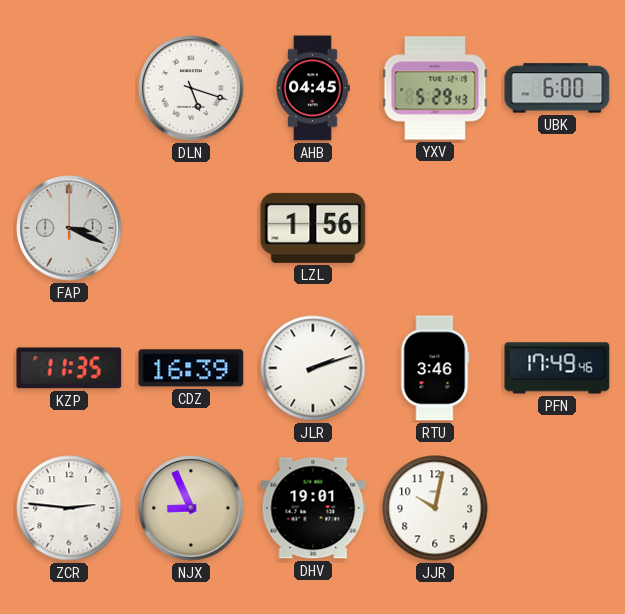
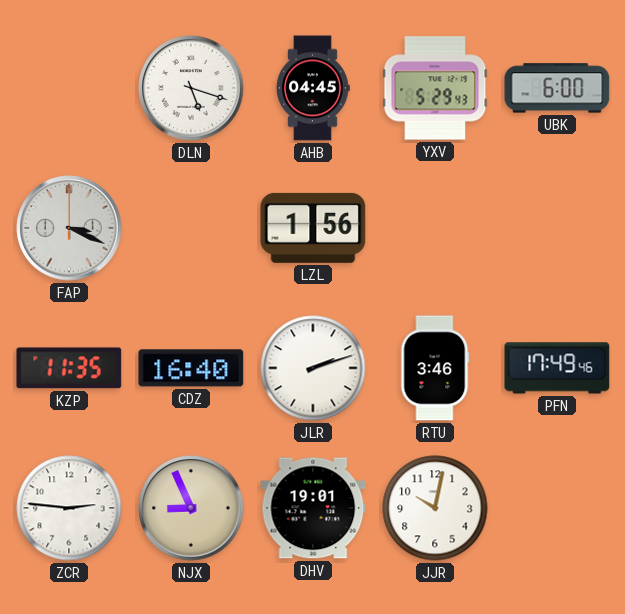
CDZ: 16:39 -> 16:40
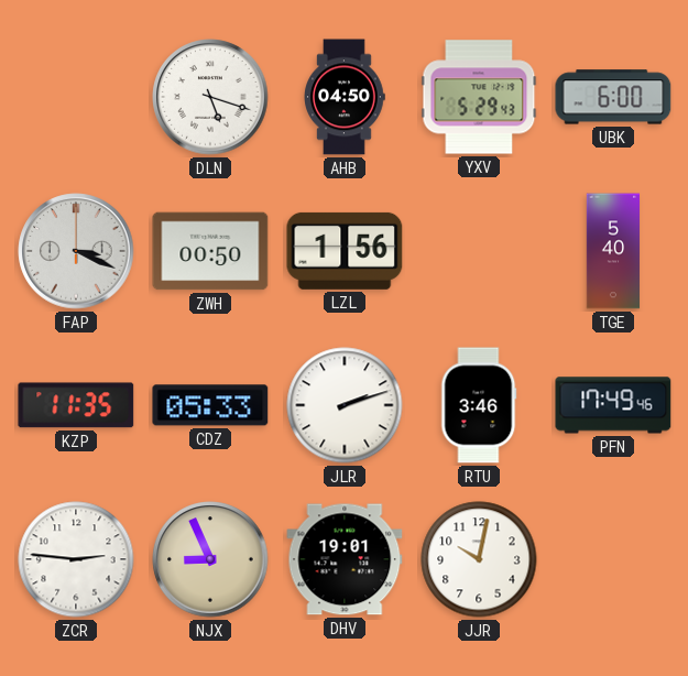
AHB: 04:45 -> 04:50
ZWH: none -> 00:50
TGE: none -> 5:40
CDZ: 16:40 -> 05:33
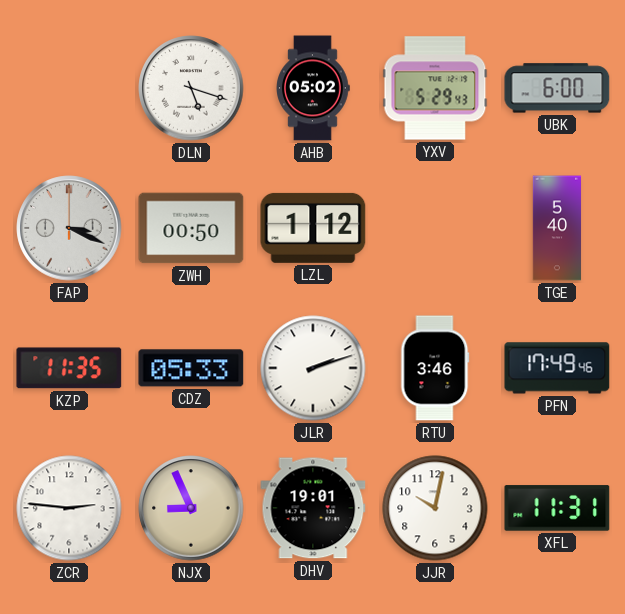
AHB: 04:50 -> 05:02
LZL: 1:56 -> 1:12
XFL: none -> 11:31
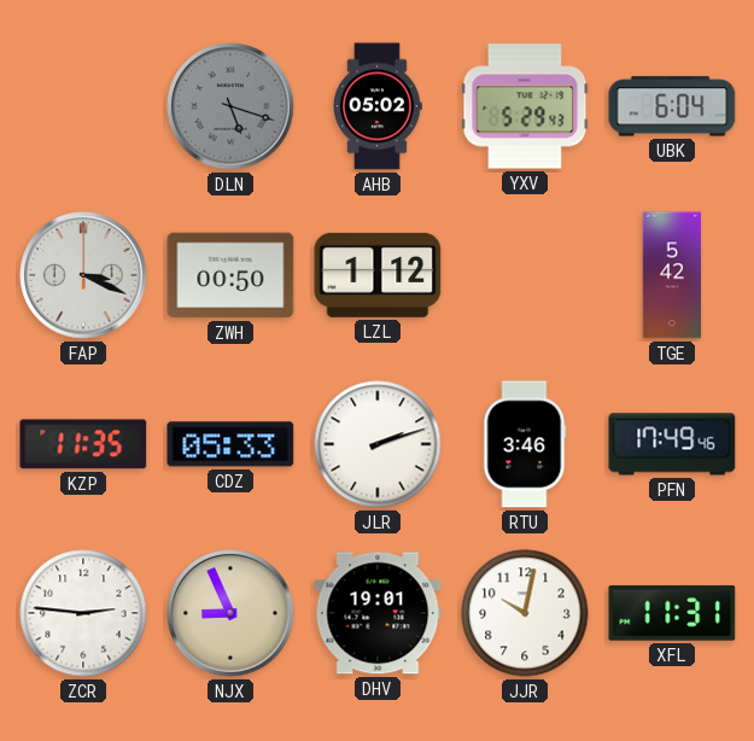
DLN dial: white -> grey
UBK: 6:00 -> 6:04
TGE: 5:40 -> 5:42
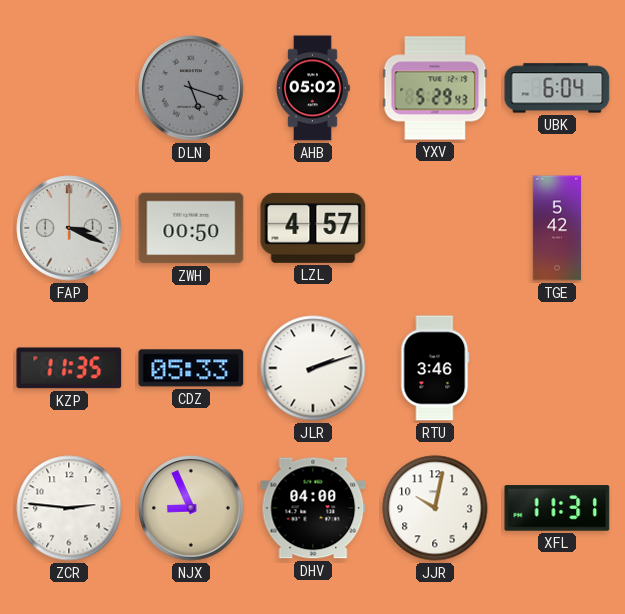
LZL: 1:12 -> 4:57
PFN: 17:49 -> none
DHV: 19:01 -> 04:00
